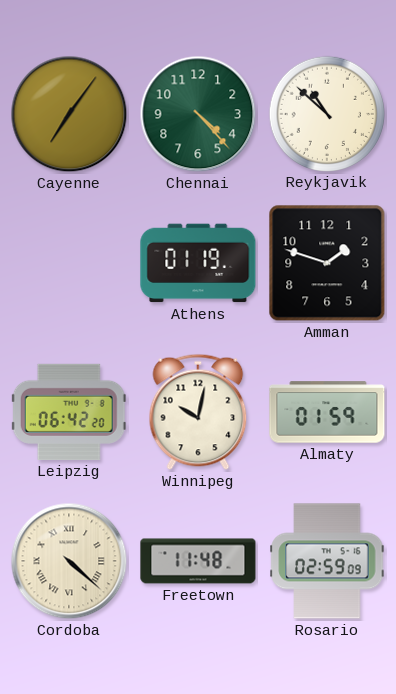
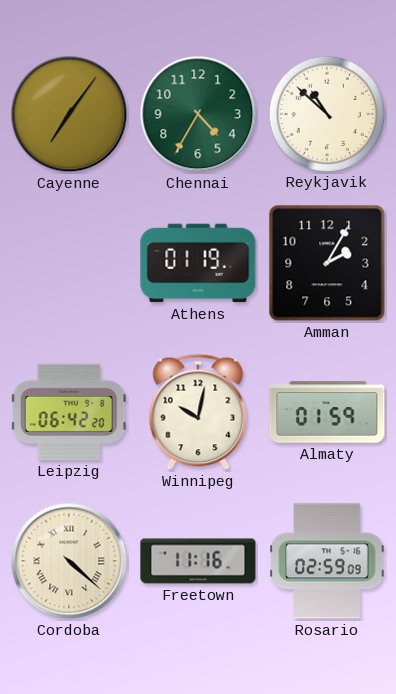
Chennai: 4:23 -> 4:35
Amman: 1:48 -> 2:05
Freetown: 11:48 -> 11:16
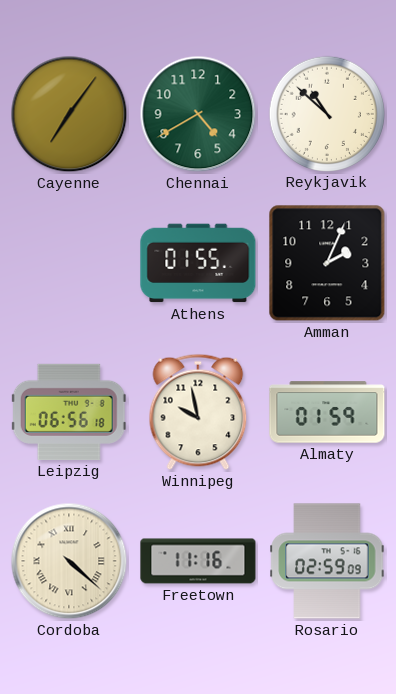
Chennai: 4:35 -> 4:40
Athens: 01:19 -> 01:55
Amman: 2:05 -> 2:04
Leipzig: 06:42 -> 06:56
Winnipeg: 10:02 -> 9:58
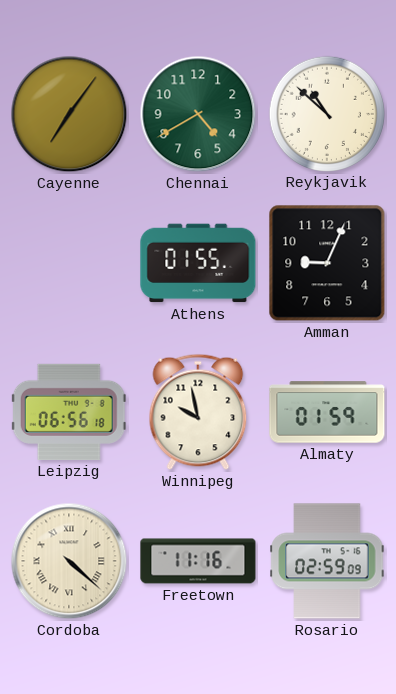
Amman: 2:04 -> 9:04
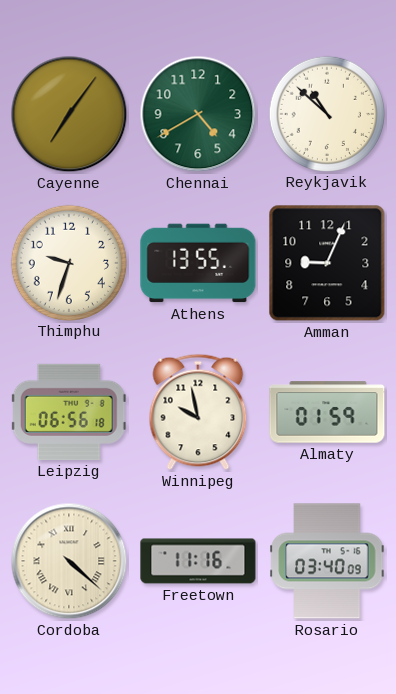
Thimphu: none -> 9:33
Athens: 01:55 -> 13:55
Rosario: 02:59 -> 03:40
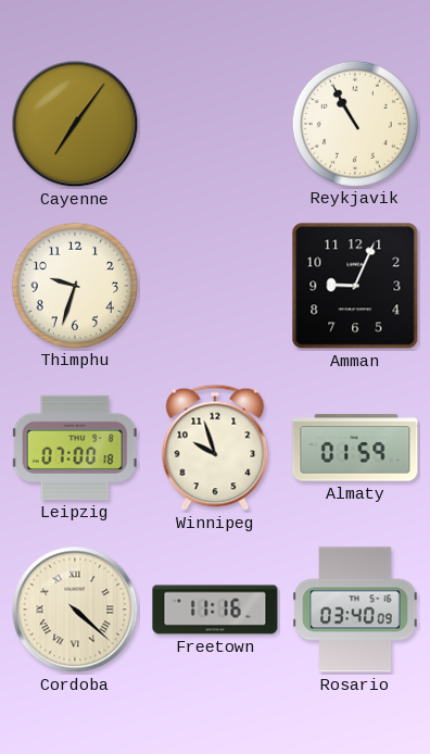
Chennai: 4:40 -> none
Reykjavik: 10:52 -> 10:55
Athens: 13:55 -> none
Leipzig: 06:56 -> 07:00
Winnipeg: 9:58 -> 9:57
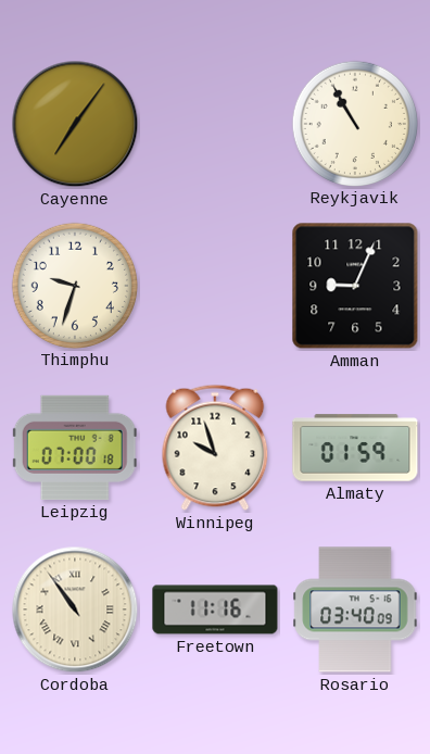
Cordoba: 4:22 -> 10:54
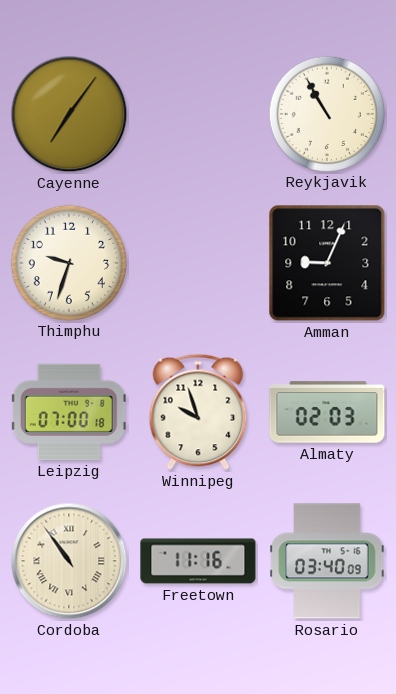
Almaty: 01:59 -> 02:03
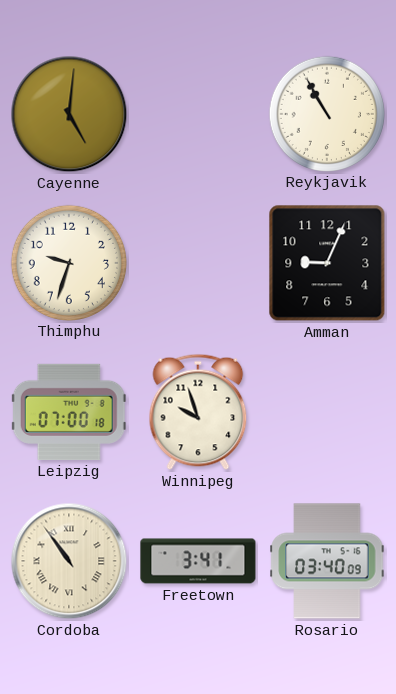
Cayenne: 7:06 -> 5:01
Almaty: 02:03 -> none
Freetown: 11:16 -> 3:41
